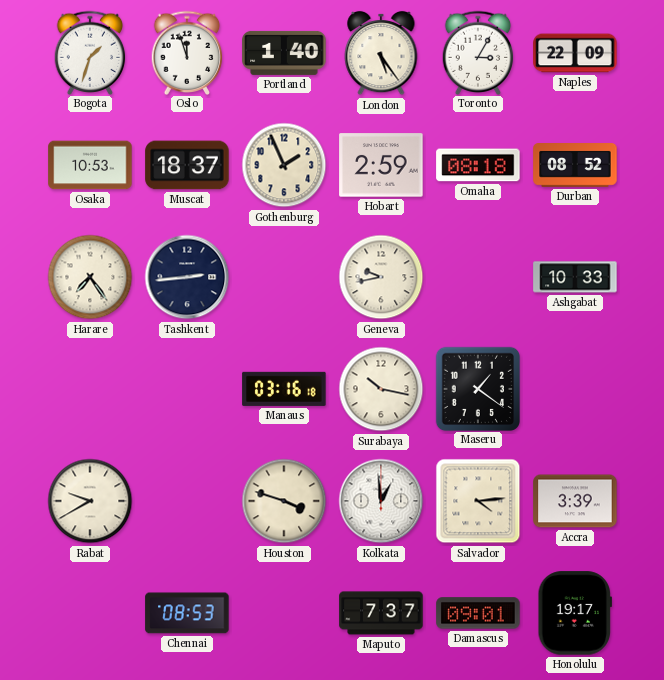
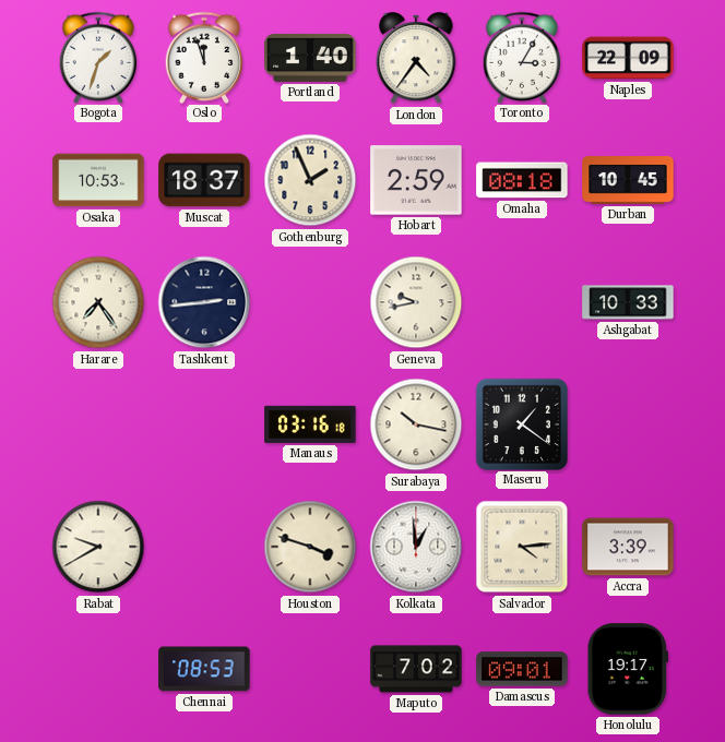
London: 5:24 -> 4:36
Durban: 08:52 -> 10:45
Maputo: 7:37 -> 7:02
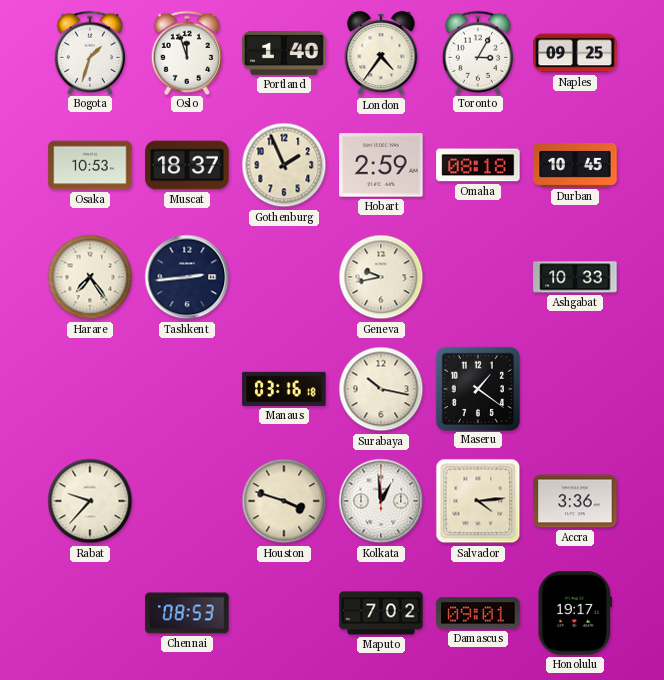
Naples: 22:09 -> 09:25
Rabat: 9:40 -> 9:37
Accra: 3:39 -> 3:36
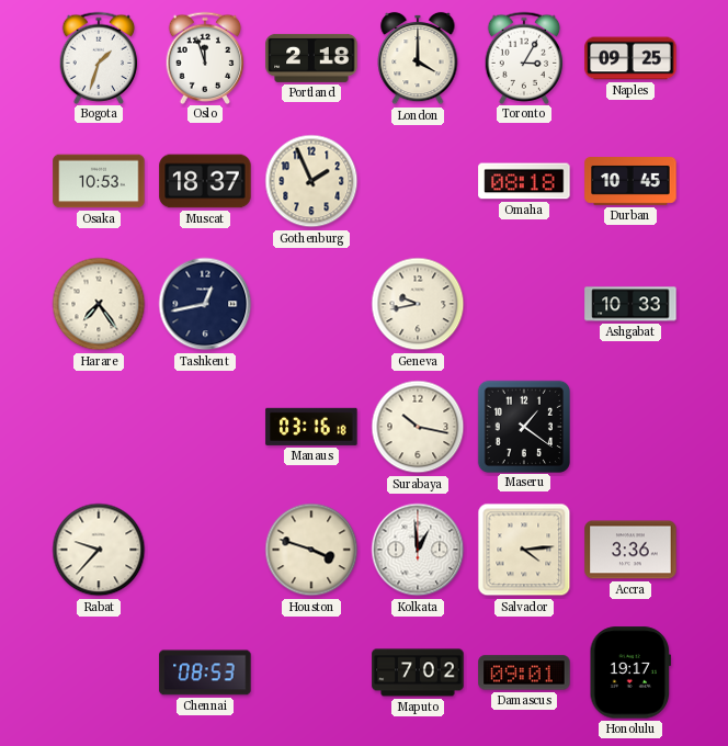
Portland: 1:40 -> 2:18
London: 4:36 -> 4:00
Hobart: 2:59 -> none
Tashkent: 2:44 -> 12:43
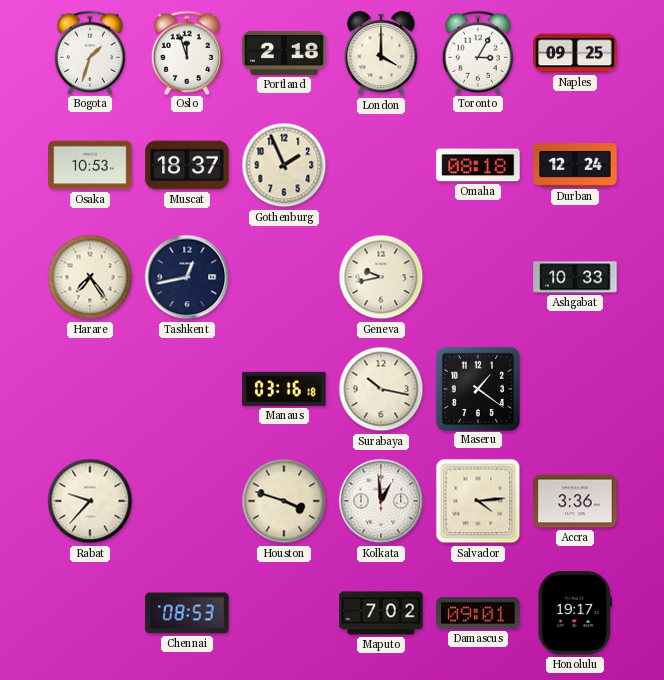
Durban: 10:45 -> 12:24
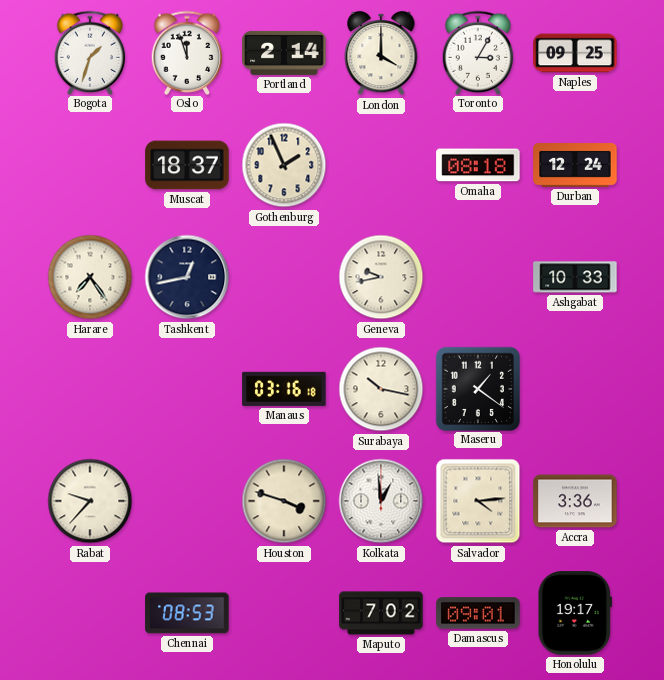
Portland: 2:18 -> 2:14
Osaka: 10:53 -> none
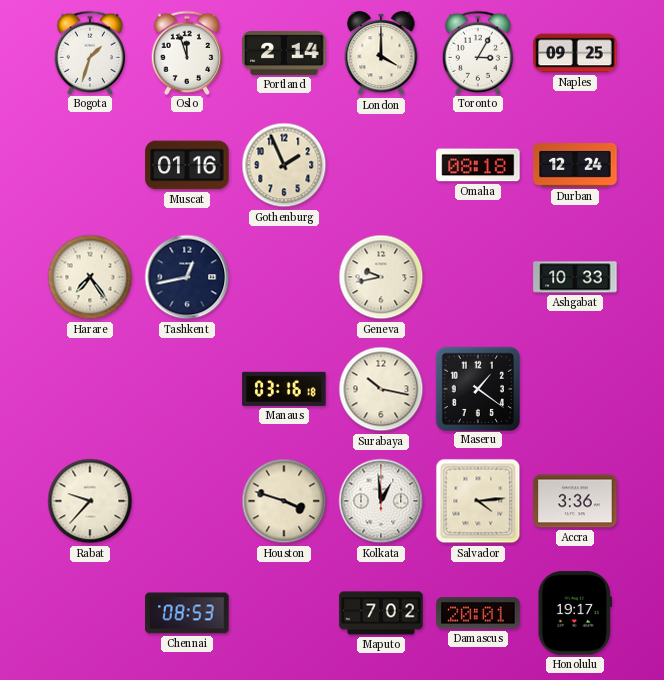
Muscat: 18:37 -> 01:16
Damascus: 09:01 -> 20:01
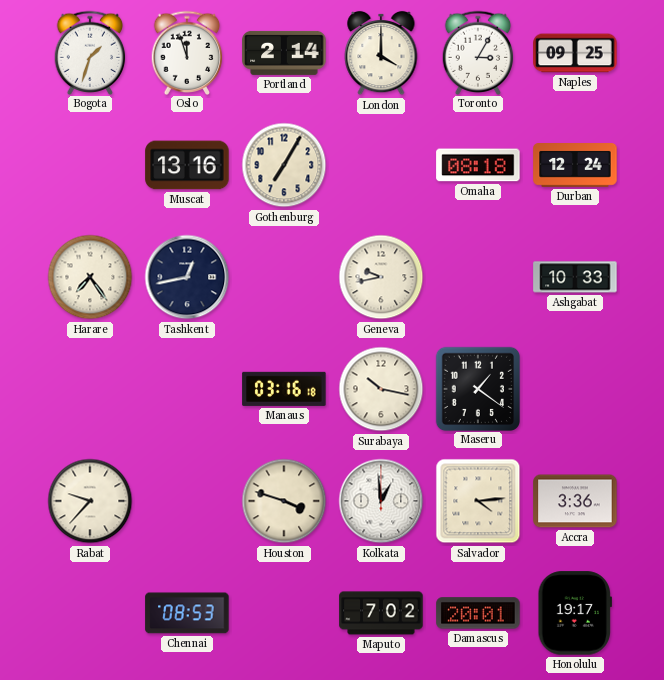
Muscat: 01:16 -> 13:16
Gothenburg: 1:56 -> 7:05
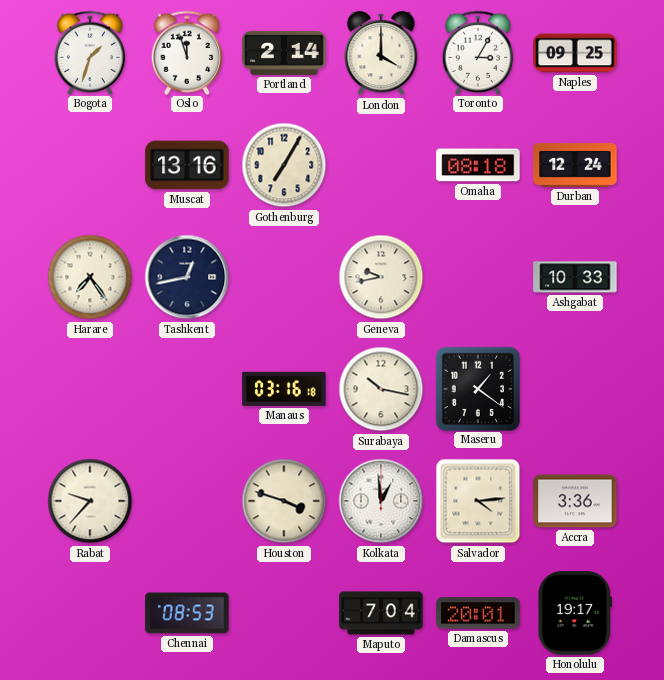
Maputo: 7:02 -> 7:04
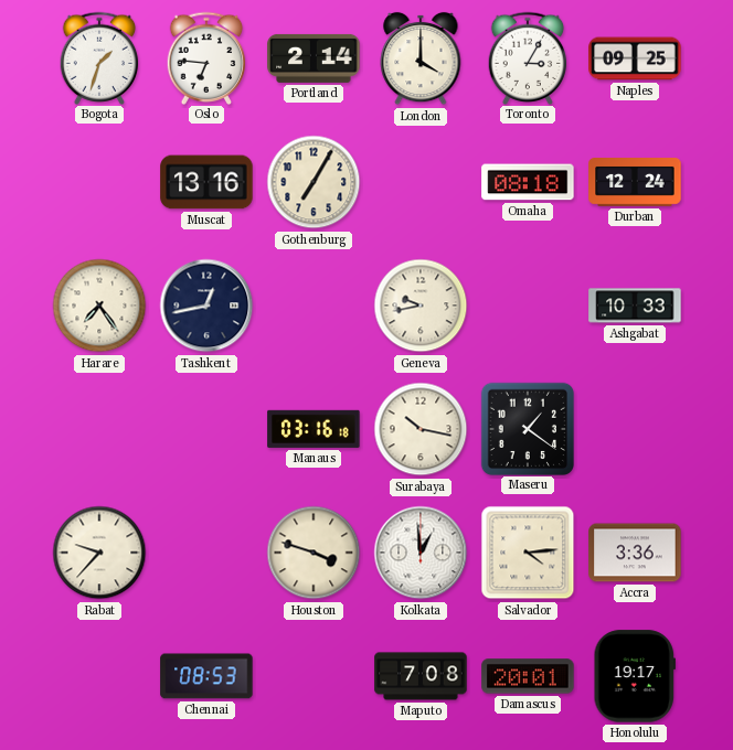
Oslo: 11:57 -> 6:46
Maputo: 7:04 -> 7:08
